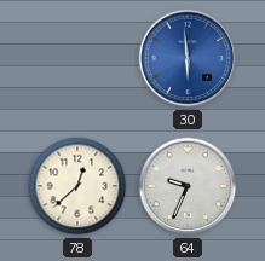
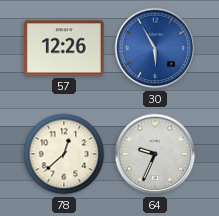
57: none -> 12:26
30: 5:59 -> 5:55
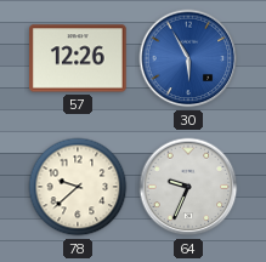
78: 12:38 -> 9:38
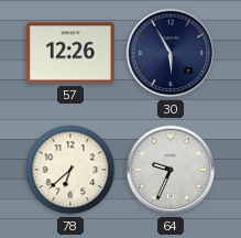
30 dial: blue -> navy
78: 9:38 -> 6:38
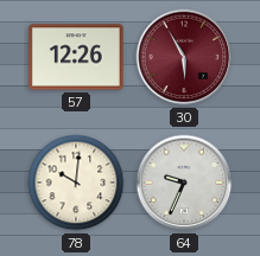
30 dial: navy -> burgundy
78: 6:38 -> 10:01
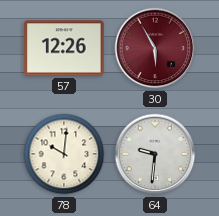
64: 9:34 -> 9:31
